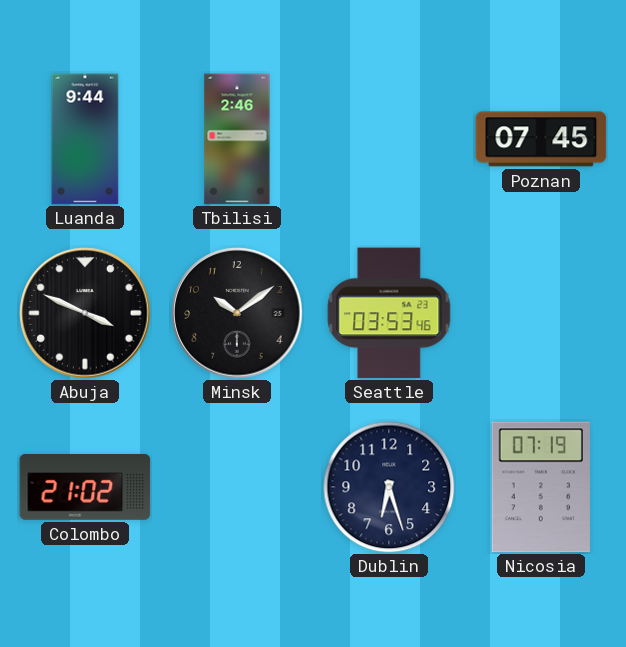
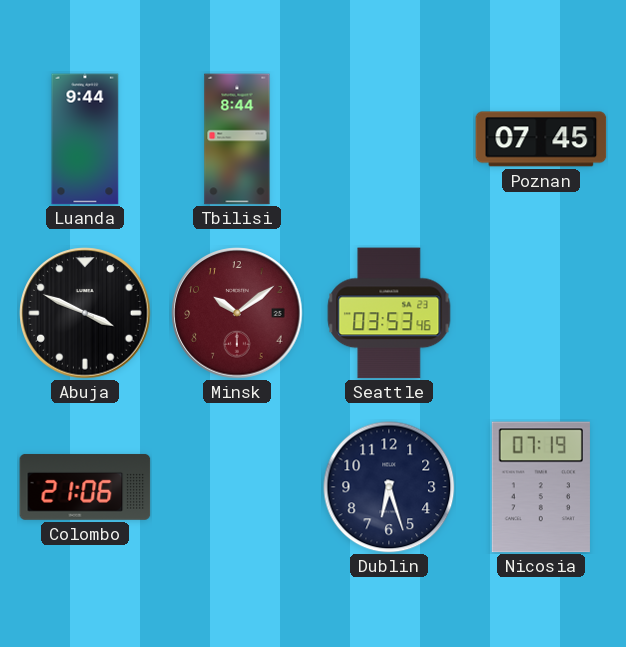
Tbilisi: 2:46 -> 8:44
Minsk dial: black -> burgundy
Colombo: 21:02 -> 21:06
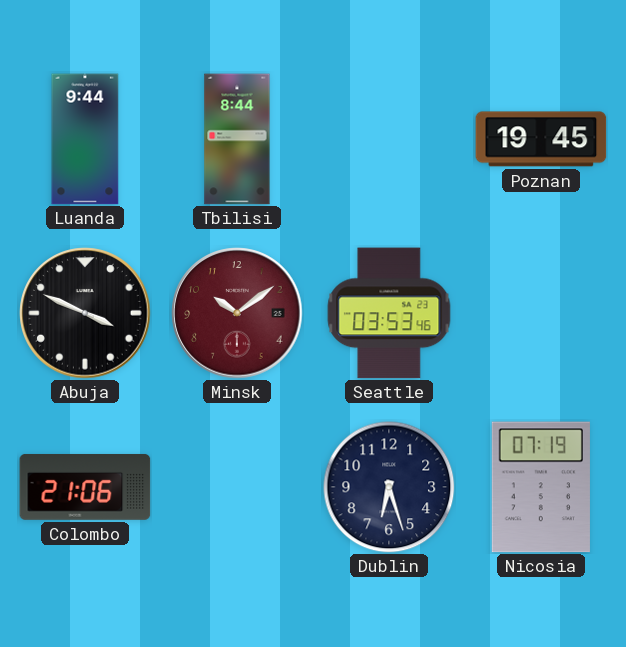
Poznan: 07:45 -> 19:45
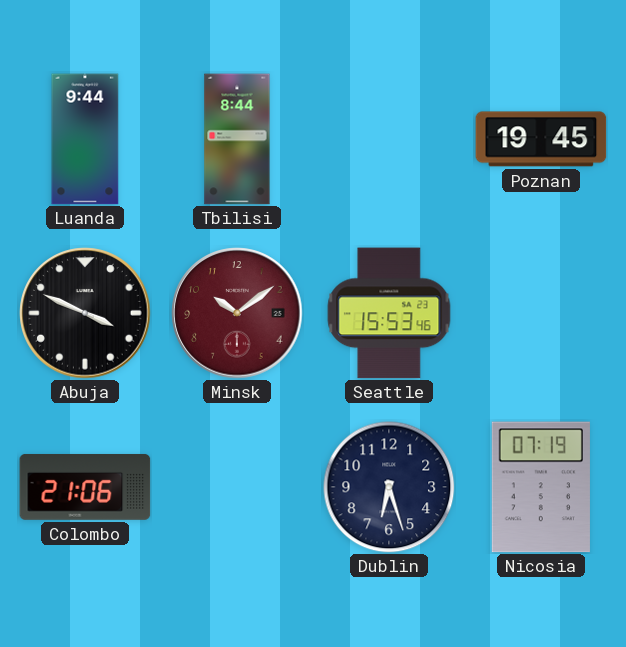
Seattle: 03:53 -> 15:53
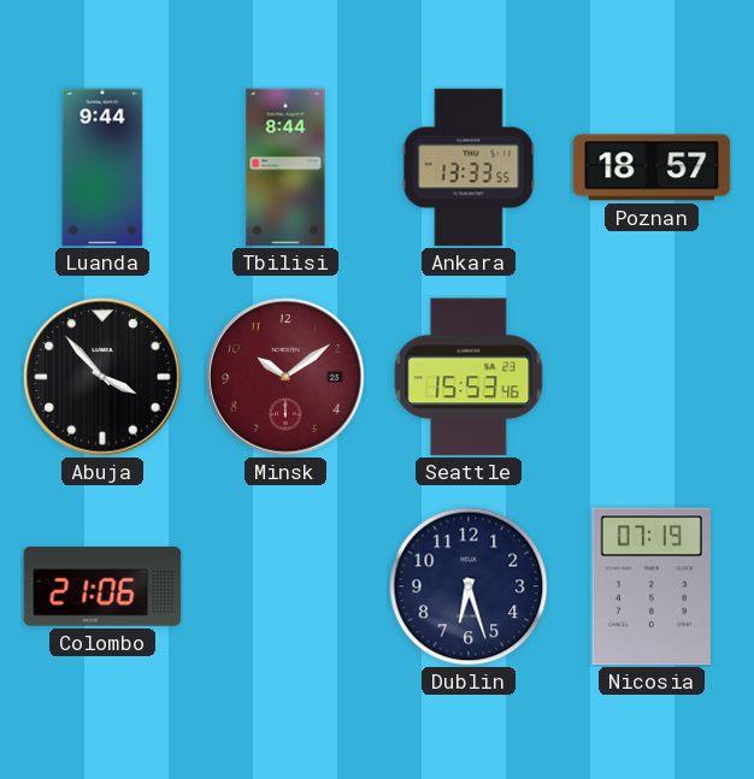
Ankara: none -> 13:33
Poznan: 19:45 -> 18:57
Abuja: 3:49 -> 3:53
